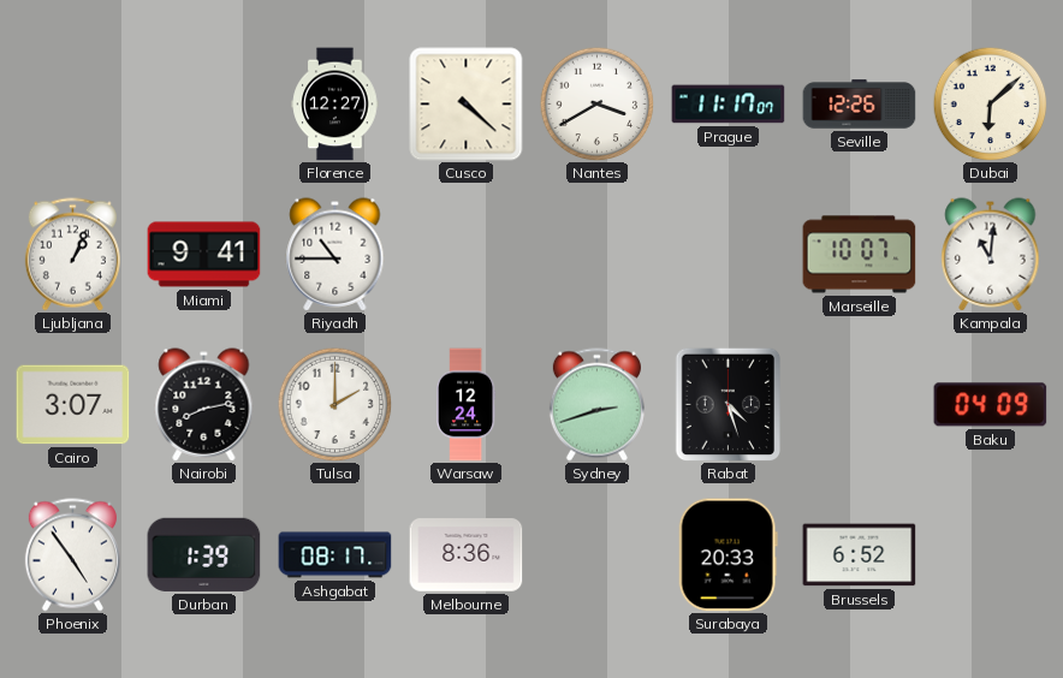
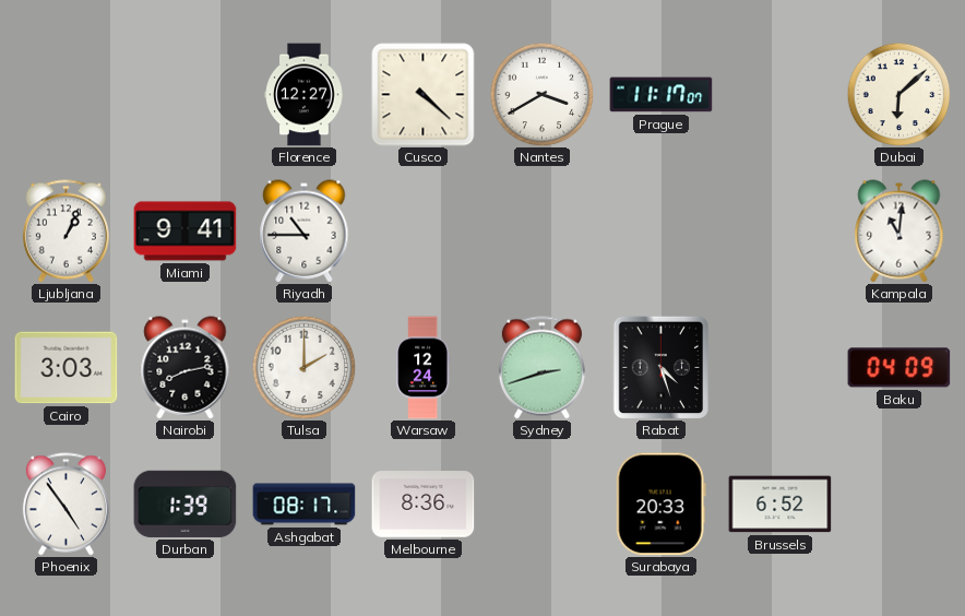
Seville: 12:26 -> none
Marseille: 10:07 -> none
Cairo: 3:07 -> 3:03
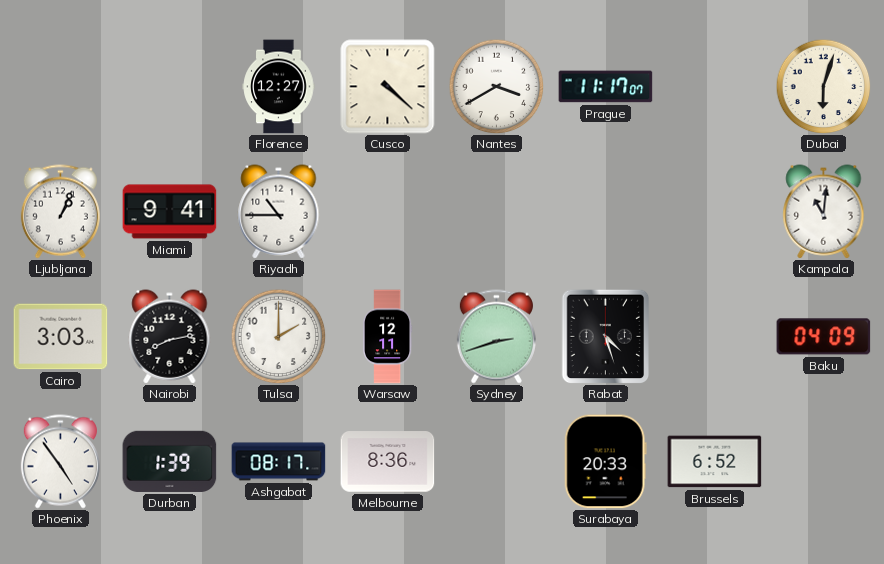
Dubai: 6:08 -> 6:03
Warsaw: 12:24 -> 12:11
